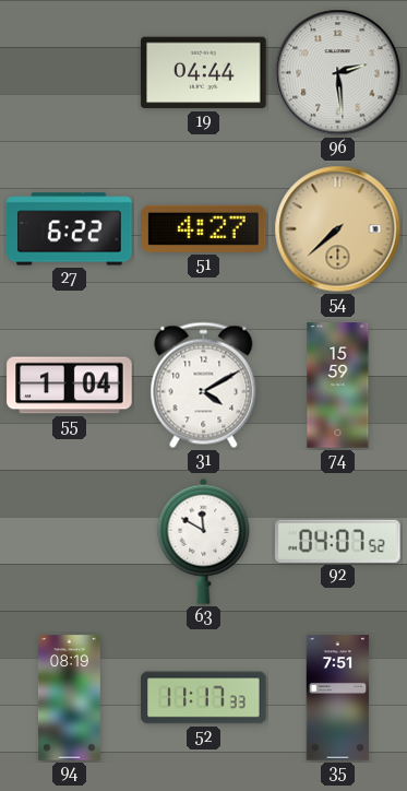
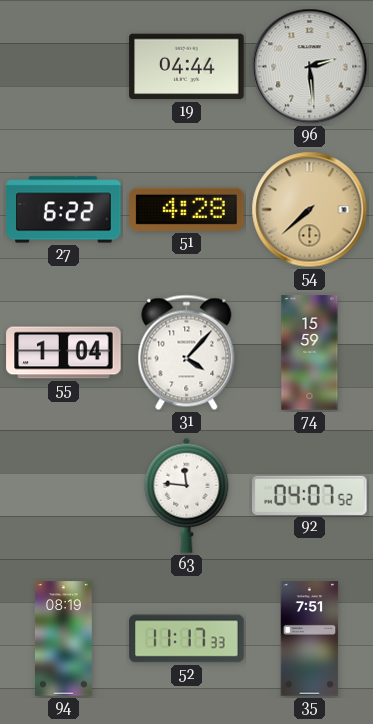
51: 4:27 -> 4:28
31: 4:10 -> 4:07
63: 11:50 -> 11:46
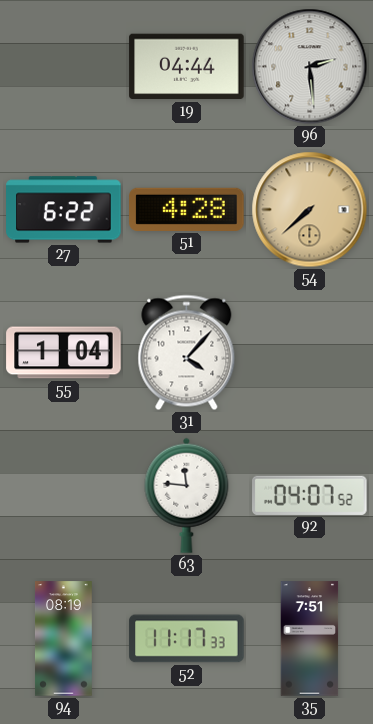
74: 15:59 -> none
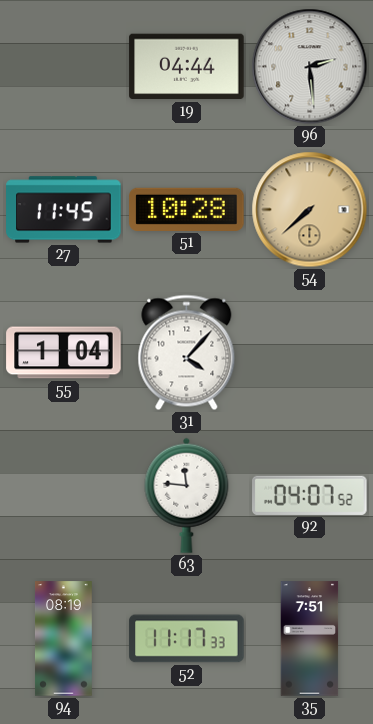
27: 6:22 -> 11:45
51: 4:28 -> 10:28
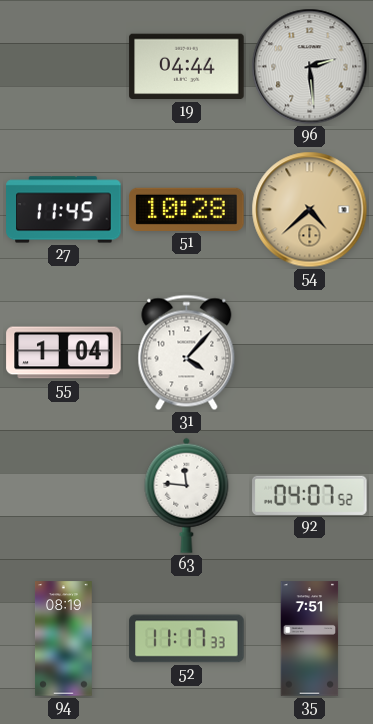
54: 7:38 -> 4:38
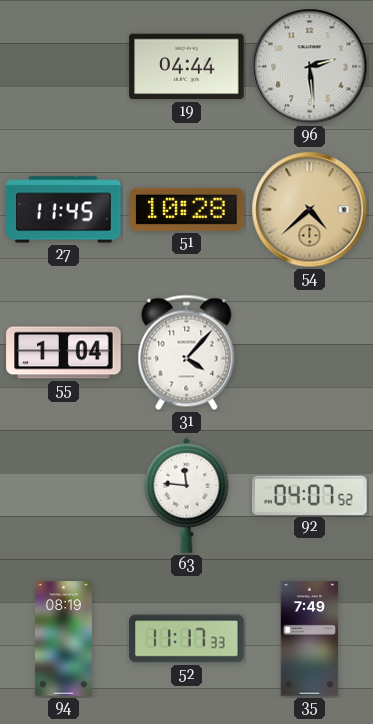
35: 7:51 -> 7:49
